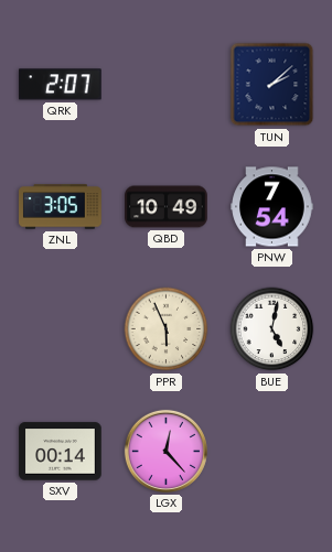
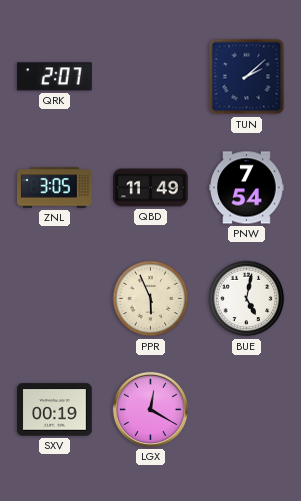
QBD: 10:49 -> 11:49
SXV: 00:14 -> 00:19
LGX: 12:23 -> 12:20
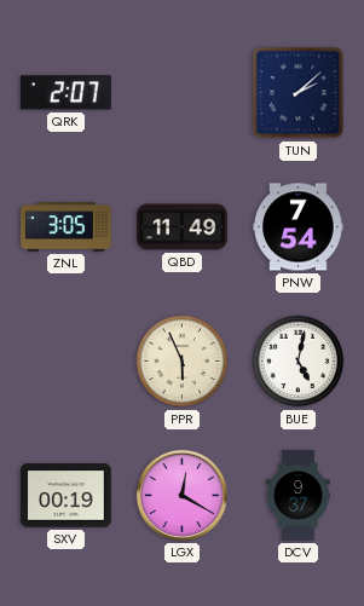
DCV: none -> 9:37
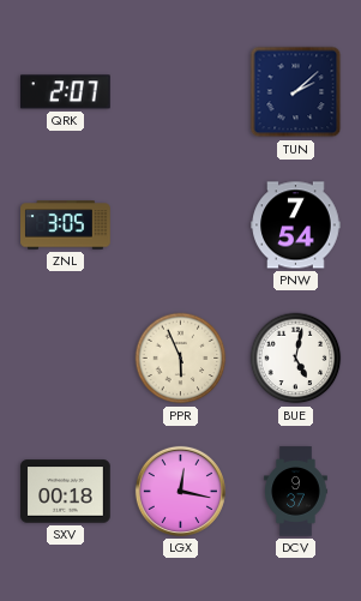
QBD: 11:49 -> none
SXV: 00:19 -> 00:18
LGX: 12:20 -> 12:17
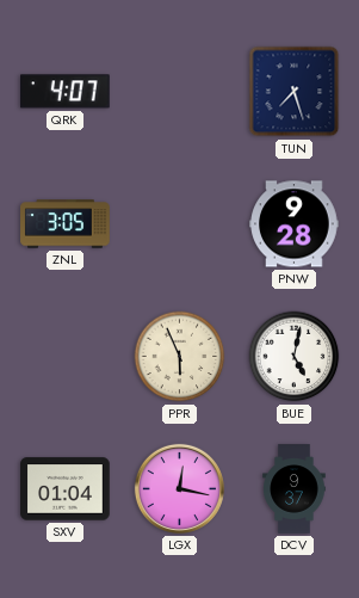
QRK: 2:07 -> 4:07
TUN: 2:08 -> 7:27
PNW: 7:54 -> 9:28
SXV: 00:18 -> 01:04
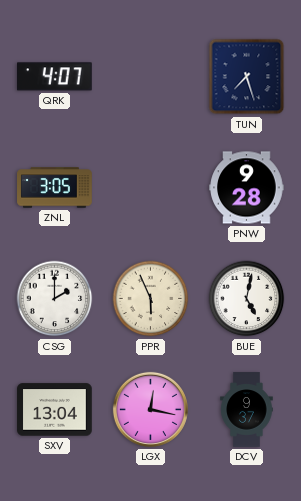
CSG: none -> 2:00
SXV: 01:04 -> 13:04
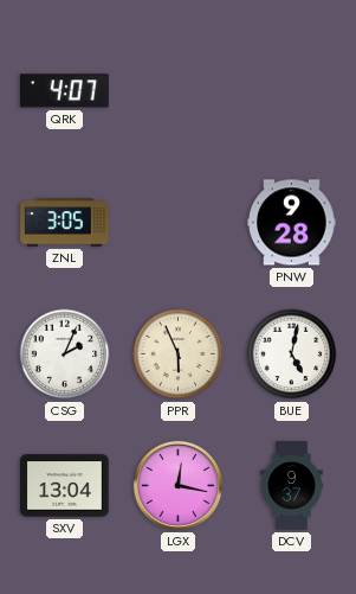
TUN: 7:27 -> none
CSG: 2:00 -> 2:04
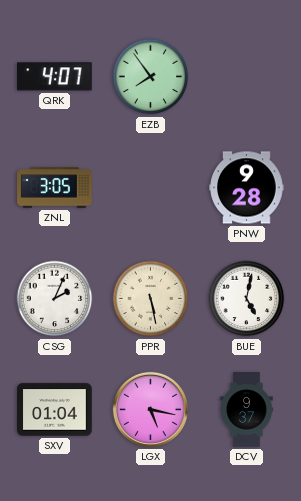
EZB: none -> 7:54
PPR: 5:56 -> 5:28
SXV: 13:04 -> 01:04
LGX: 12:17 -> 5:17
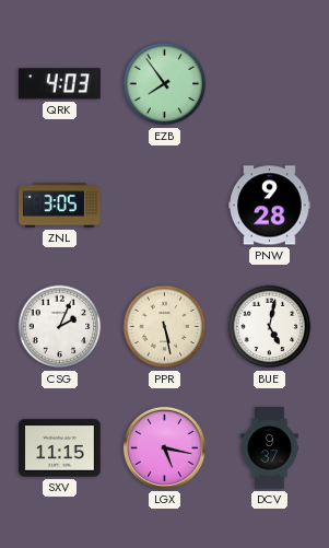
QRK: 4:07 -> 4:03
SXV: 01:04 -> 11:15
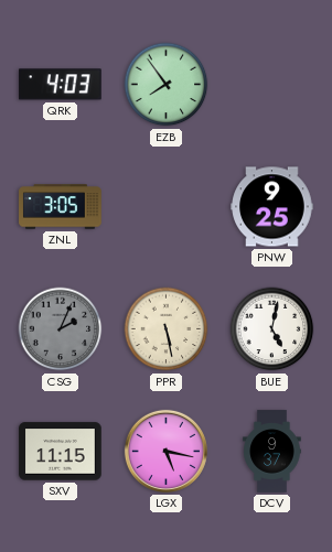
PNW: 9:28 -> 9:25
CSG dial: white -> grey
